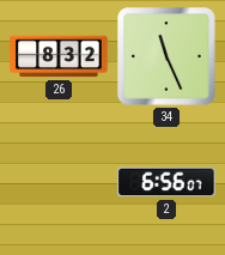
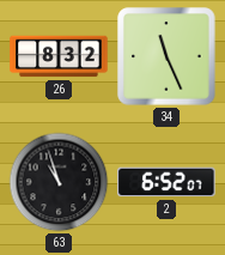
63: none -> 10:57
2: 6:56 -> 6:52
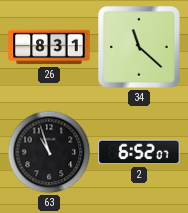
26: 8:32 -> 8:31
34: 11:26 -> 11:22
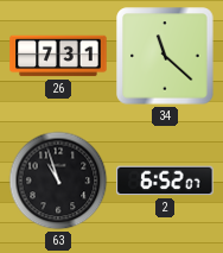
26: 8:31 -> 7:31
